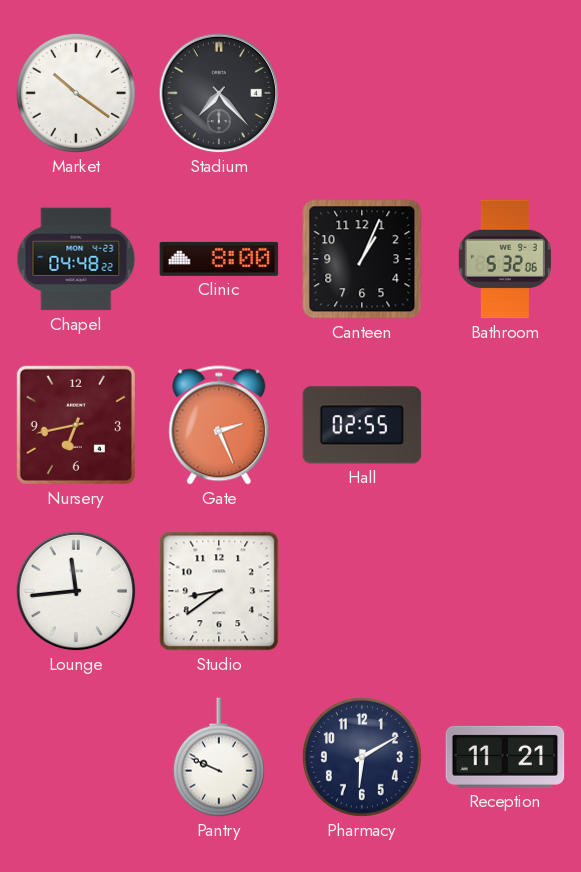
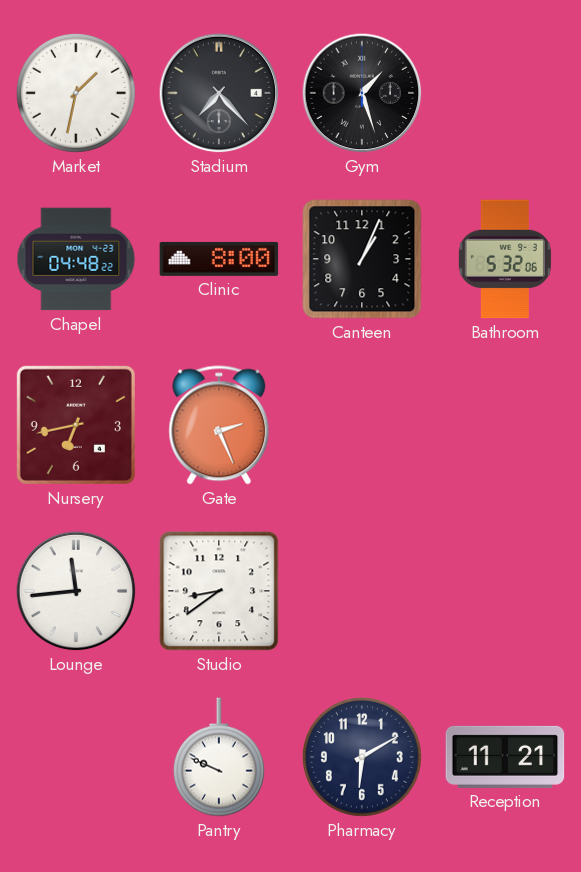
Market: 10:21 -> 1:32
Gym: none -> 1:27
Hall: 02:55 -> none
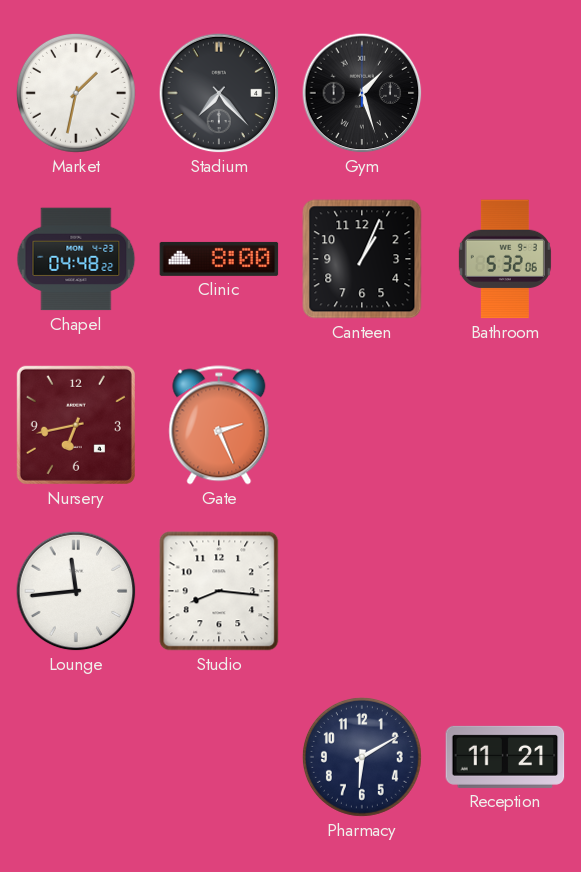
Studio: 8:39 -> 8:16
Pantry: 9:49 -> none
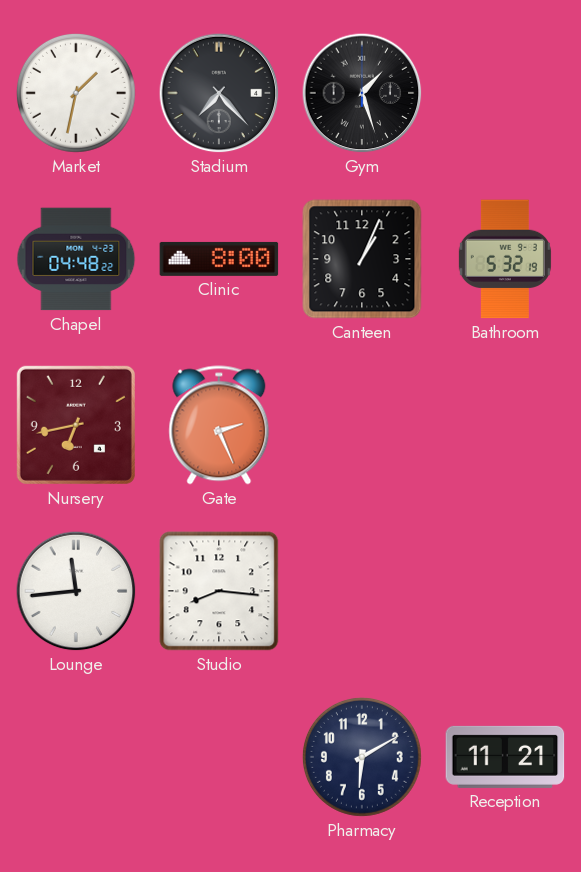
Bathroom: 5:32:06 -> 5:32:19
